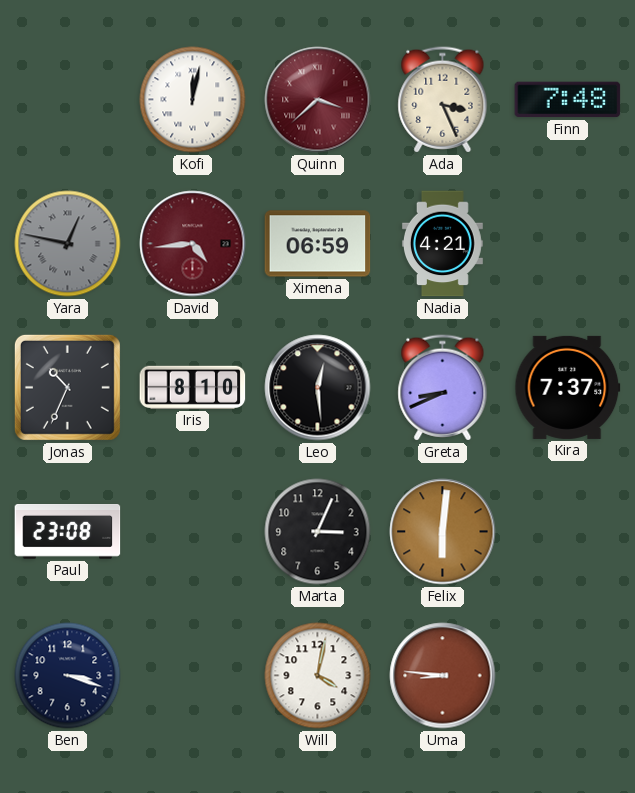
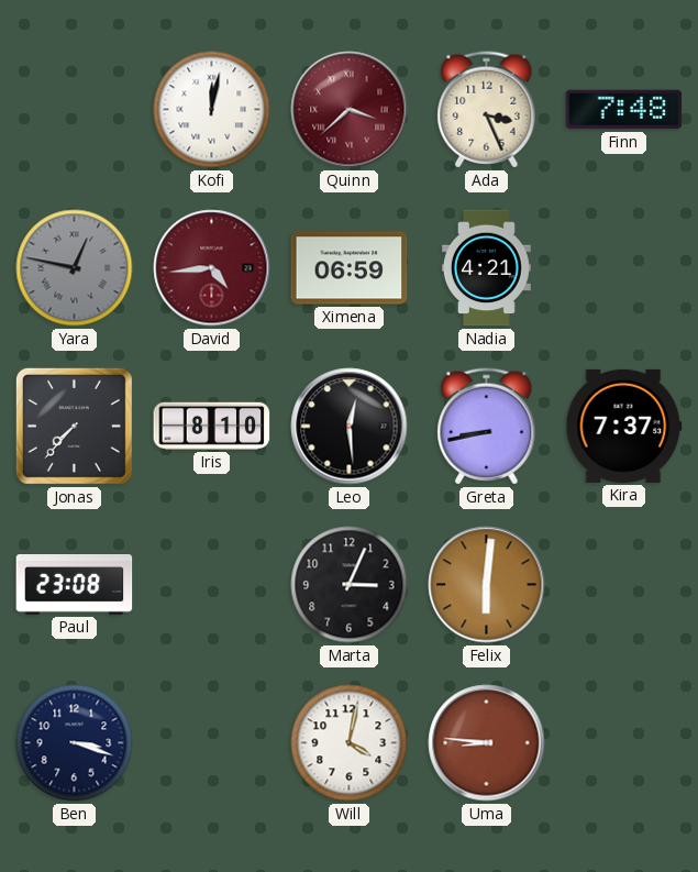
Jonas: 10:34 -> 7:37
Greta: 8:41 -> 8:43
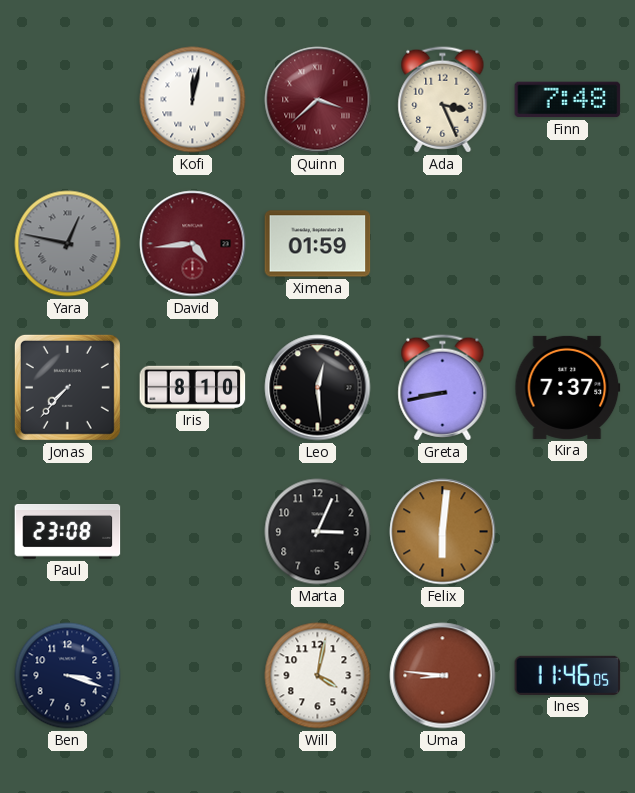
Ximena: 06:59 -> 01:59
Nadia: 4:21 -> none
Ines: none -> 11:46
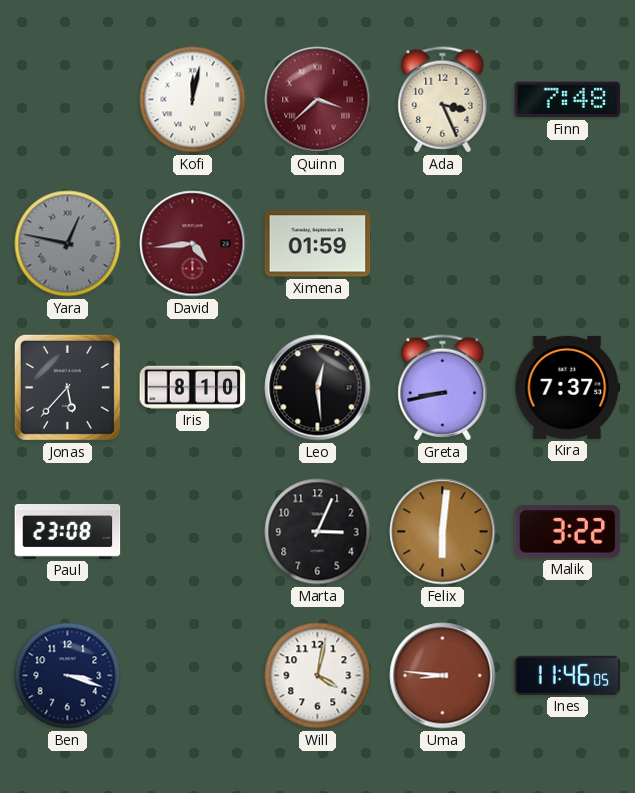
Jonas: 7:37 -> 5:37
Malik: none -> 3:22
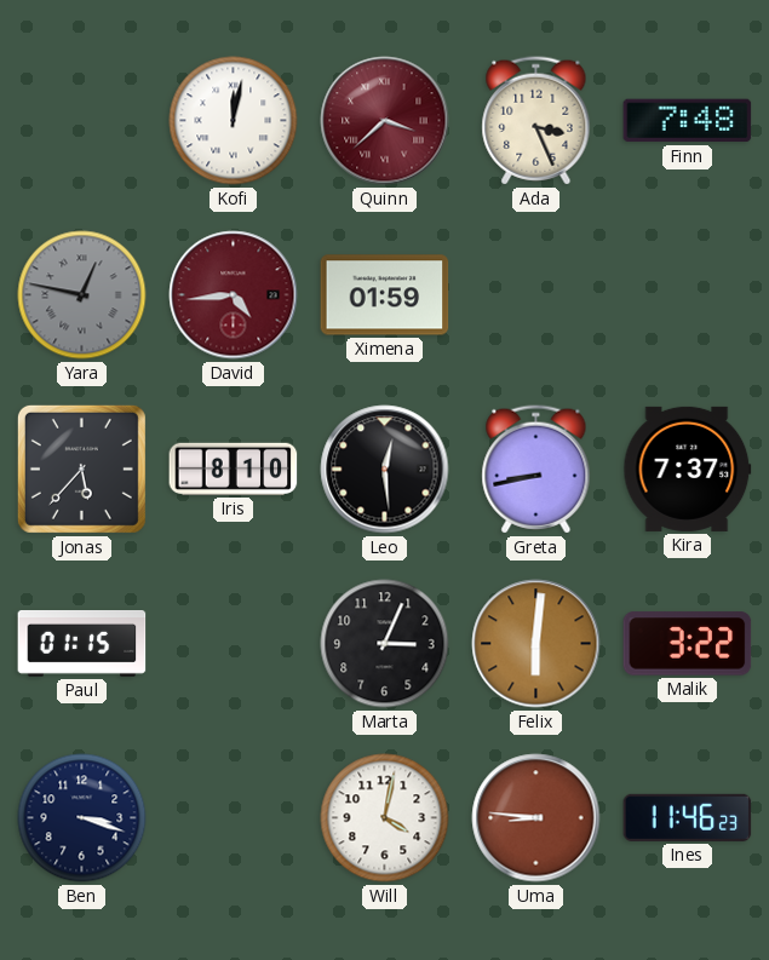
Paul: 23:08 -> 01:15
Ines: 11:46:05 -> 11:46:23
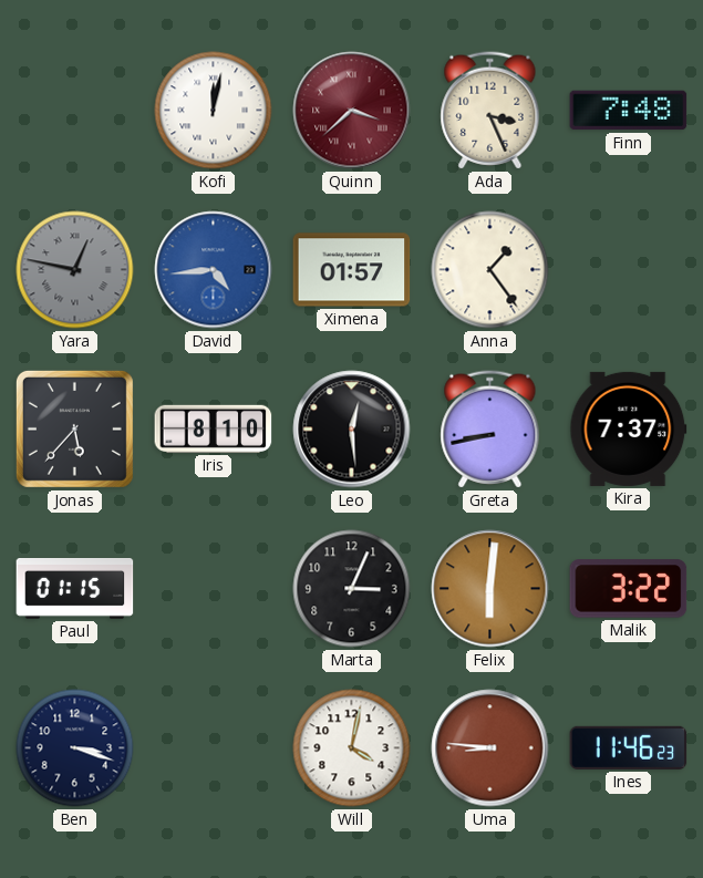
David dial: burgundy -> blue
Ximena: 01:59 -> 01:57
Anna: none -> 1:24
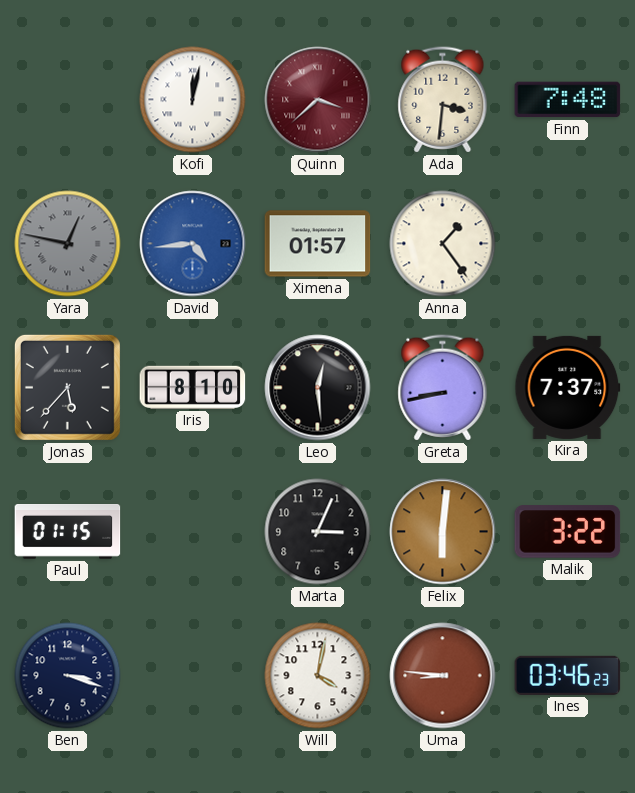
Ada: 3:26 -> 3:31
Ines: 11:46 -> 03:46
